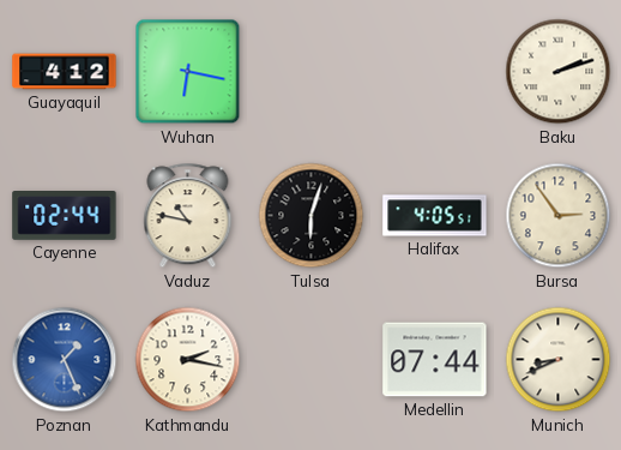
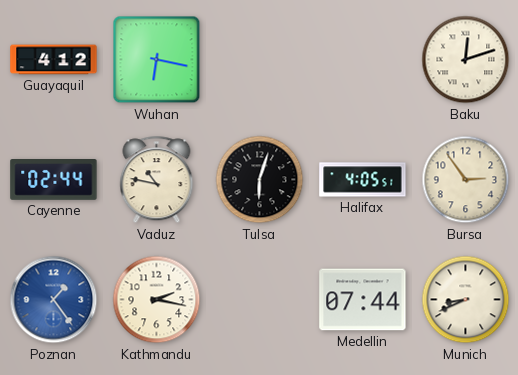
Baku: 2:12 -> 12:12
Poznan: 1:26 -> 1:24
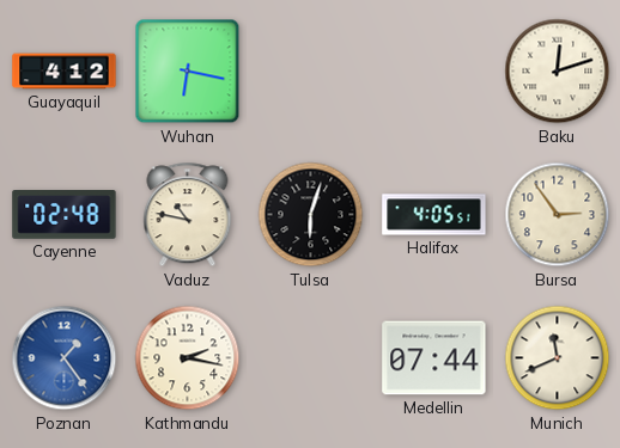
Cayenne: 02:44 -> 02:48
Munich: 8:41 -> 11:41
